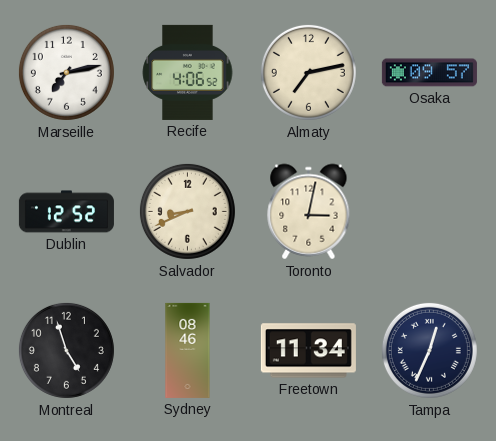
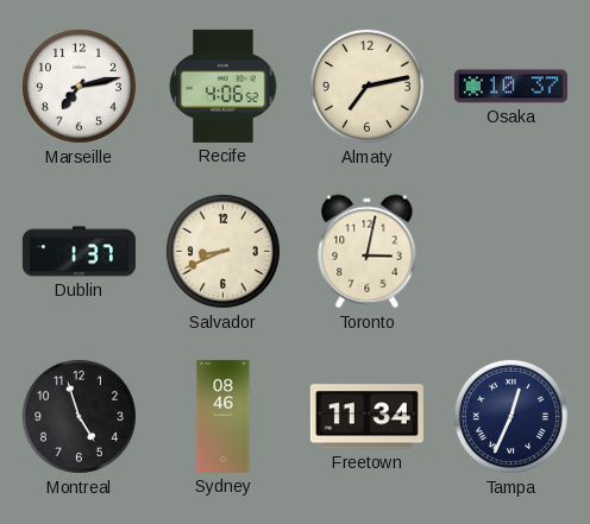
Osaka: 09:57 -> 10:37
Dublin: 12:52 -> 1:37
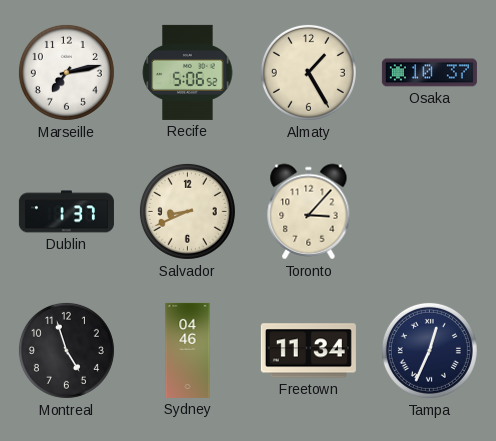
Recife: 4:06 -> 5:06
Almaty: 7:13 -> 1:25
Toronto: 3:02 -> 3:07
Sydney: 08:46 -> 04:46
